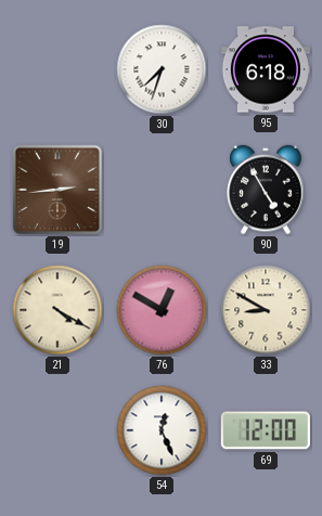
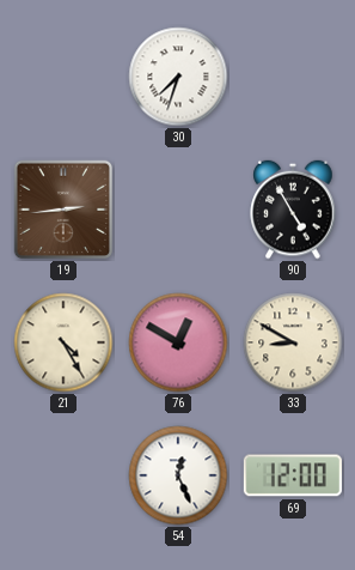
95: 6:18 -> none
21: 4:20 -> 4:25
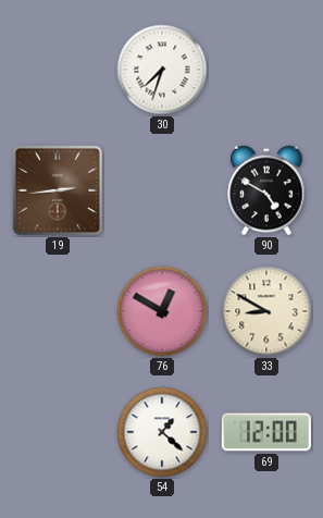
90: 4:55 -> 4:50
21: 4:25 -> none
54: 12:26 -> 1:22
